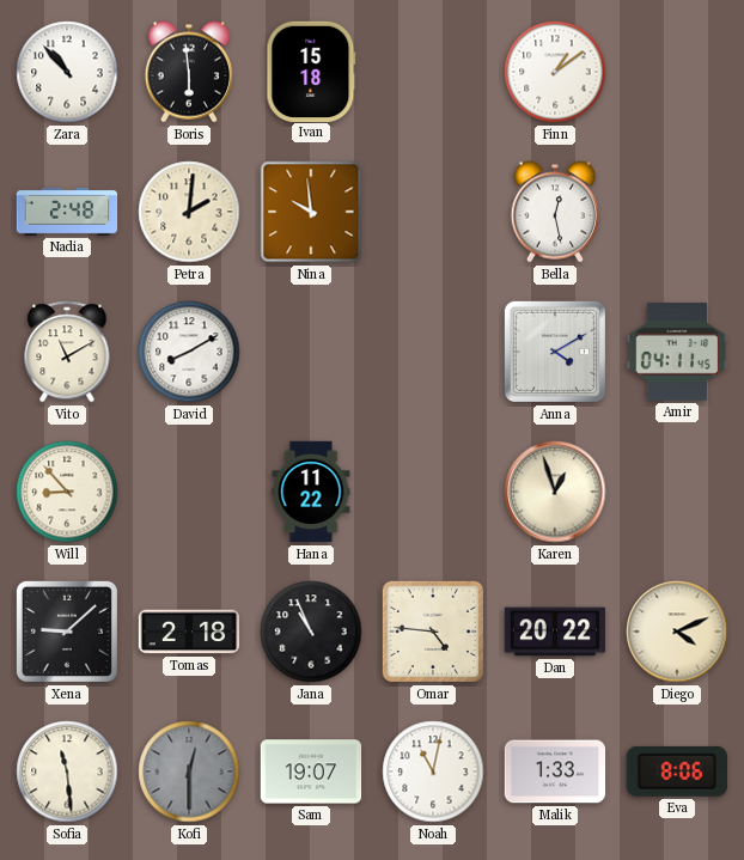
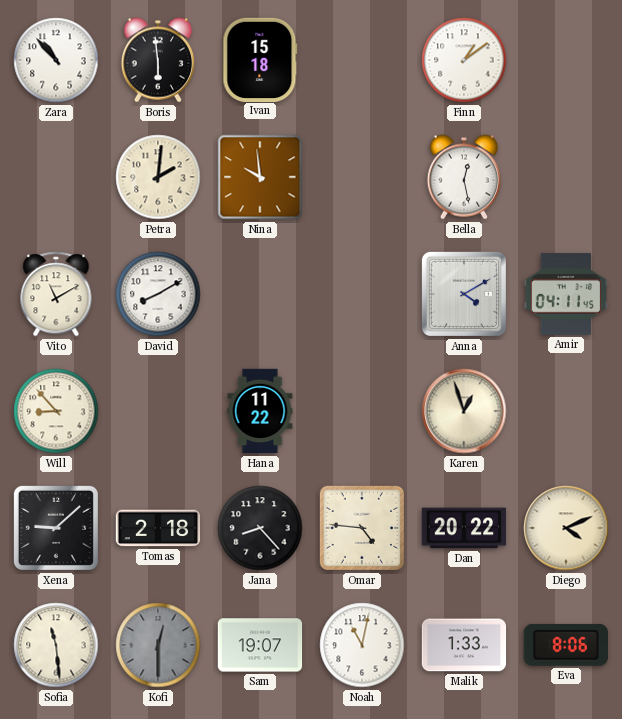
Nadia: 2:48 -> none
Jana: 10:56 -> 8:23
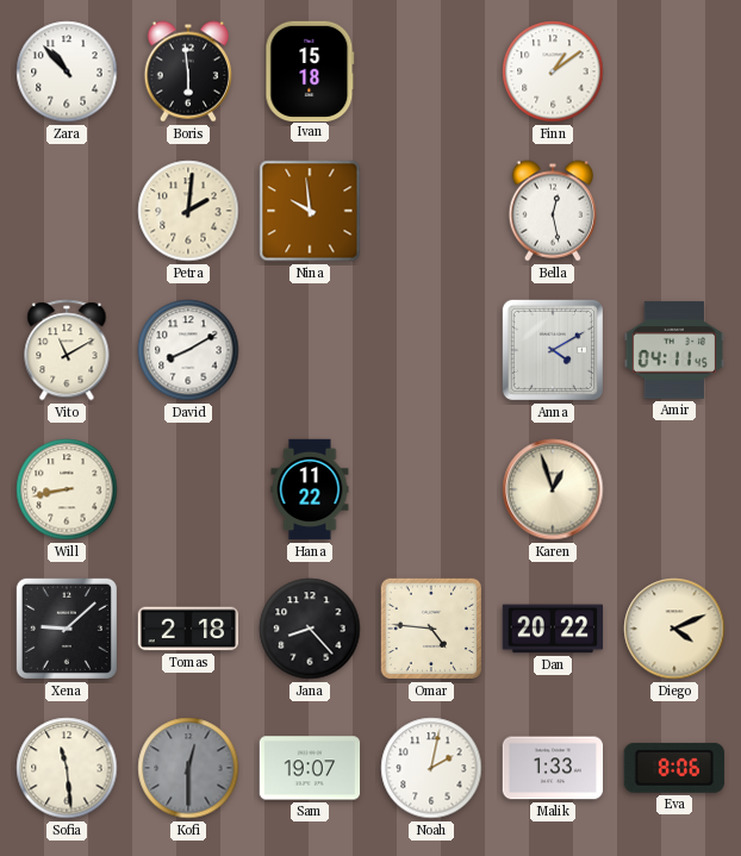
Will: 8:53 -> 8:43
Noah: 11:02 -> 2:02
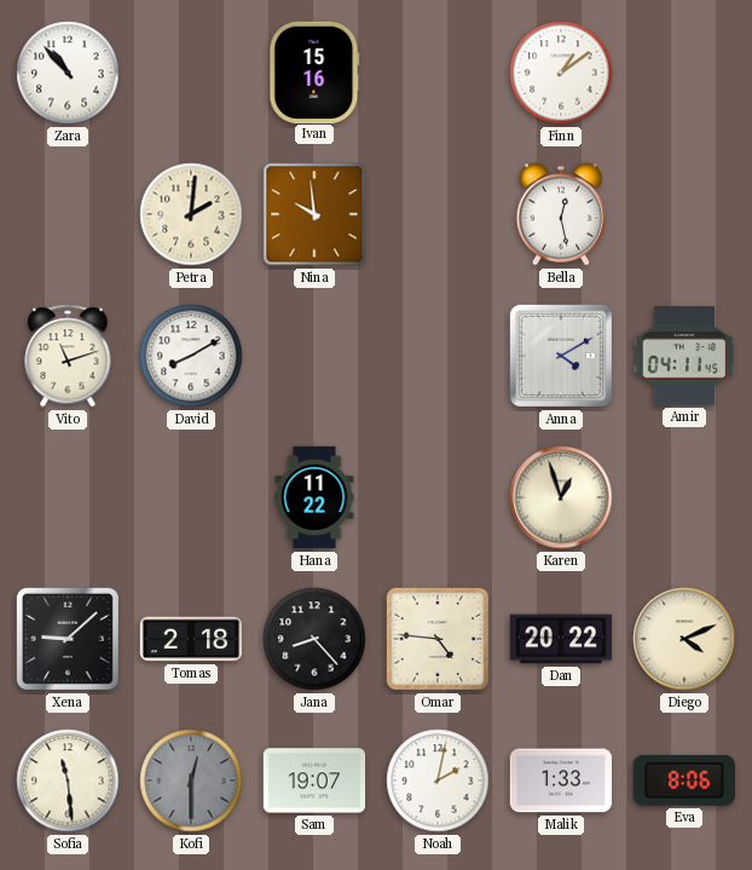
Boris: 5:59 -> none
Ivan: 15:18 -> 15:16
Vito: 11:10 -> 11:12
Will: 8:43 -> none
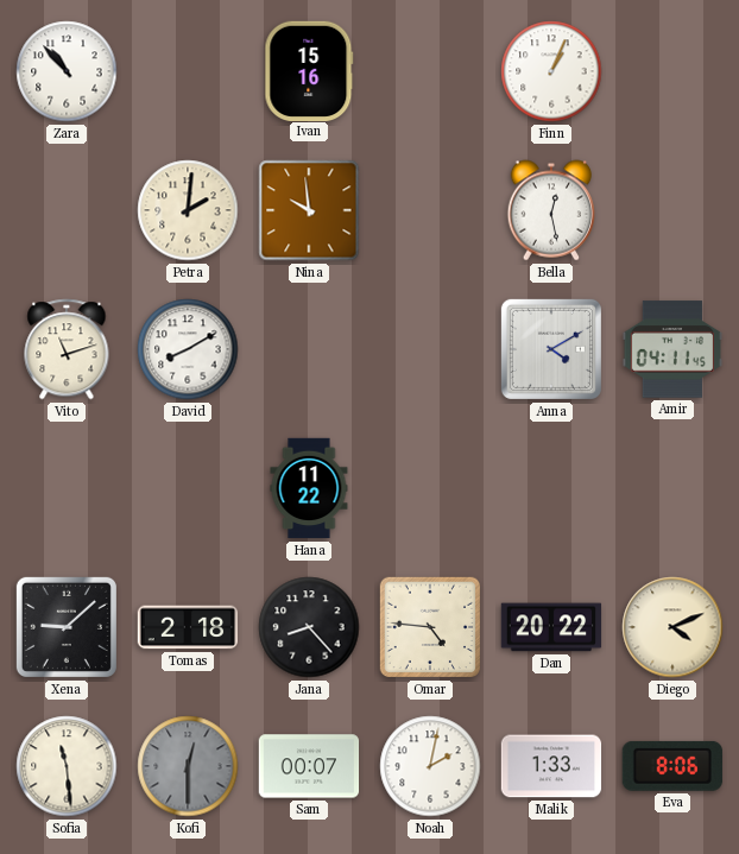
Finn: 1:09 -> 1:04
Karen: 12:57 -> none
Sam: 19:07 -> 00:07
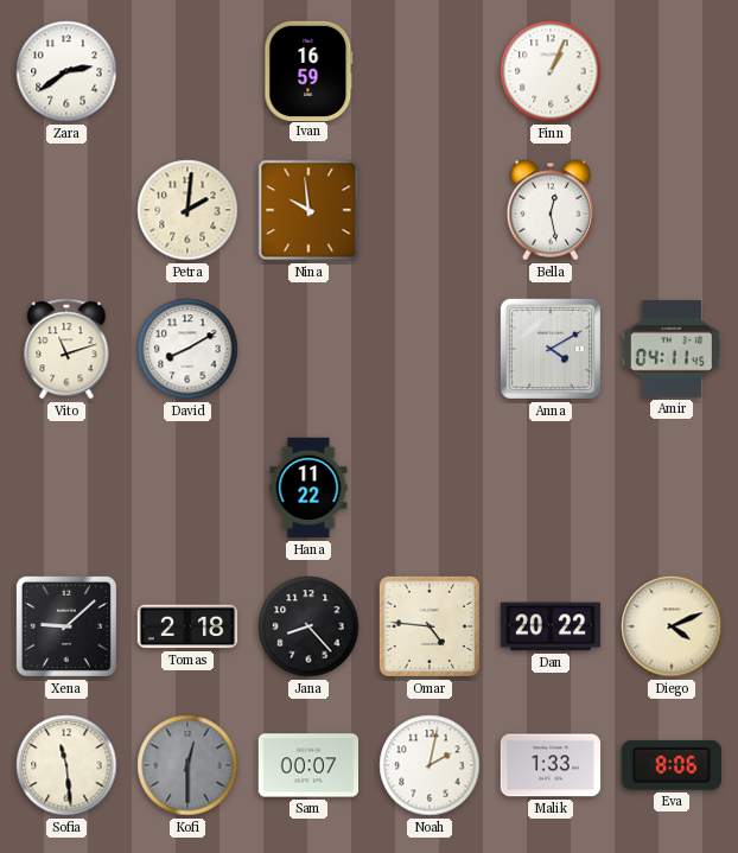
Zara: 10:53 -> 2:39
Ivan: 15:16 -> 16:59
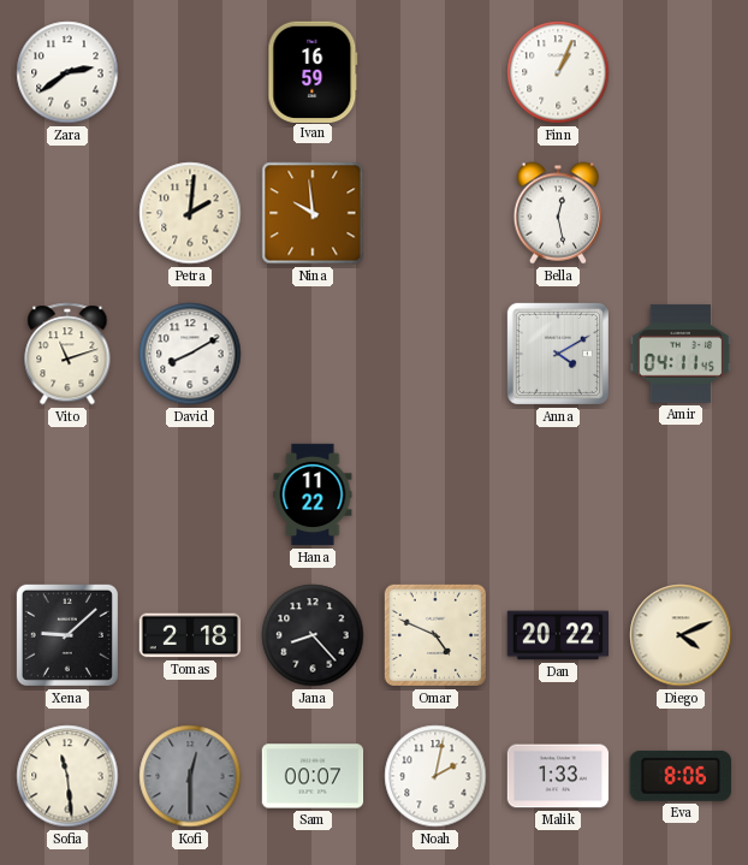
Omar: 4:46 -> 4:49
